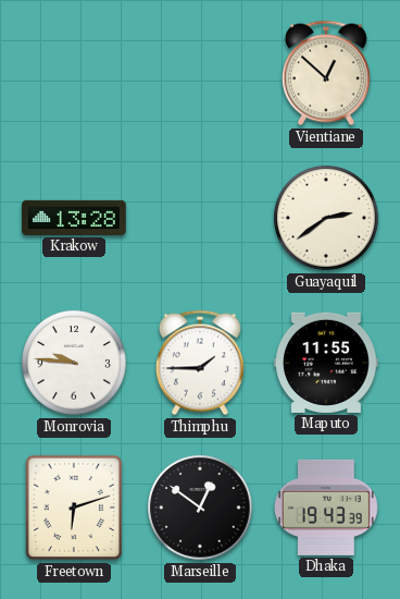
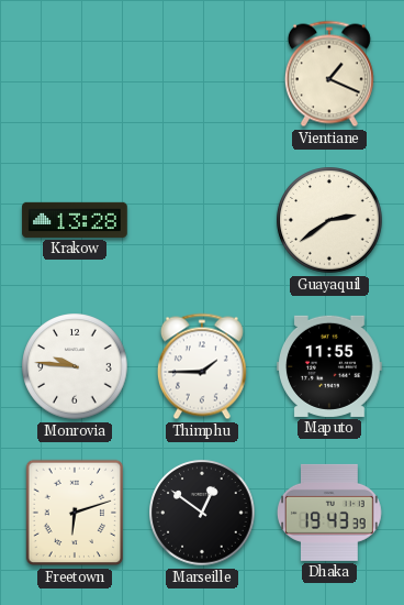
Vientiane: 12:52 -> 1:19
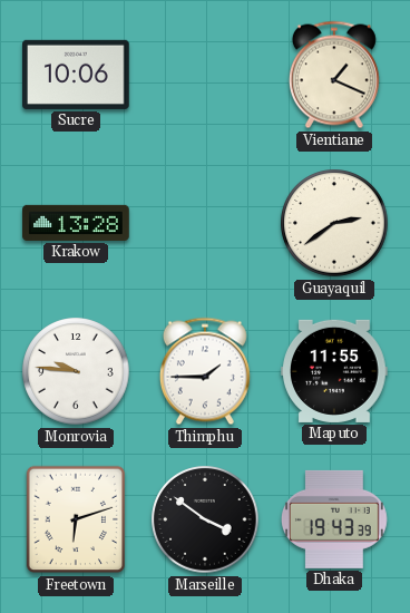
Sucre: none -> 10:06
Marseille: 12:51 -> 3:51
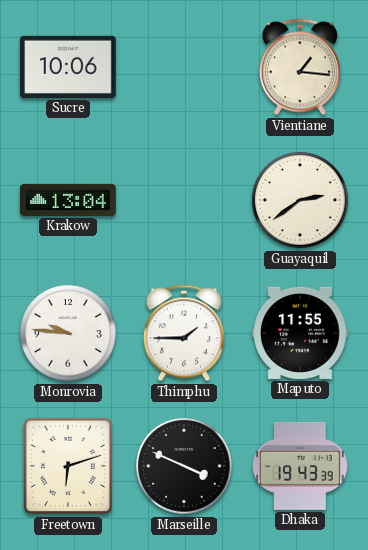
Vientiane: 1:19 -> 1:16
Krakow: 13:28 -> 13:04
Marseille: 3:51 -> 3:49
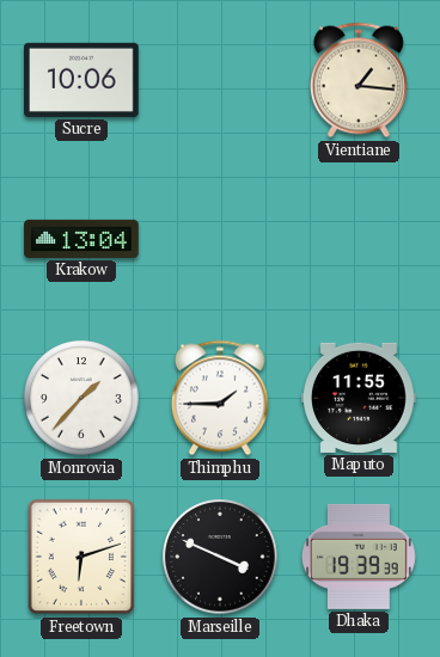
Guayaquil: 2:39 -> none
Monrovia: 9:46 -> 1:37
Dhaka: 19:43 -> 19:39
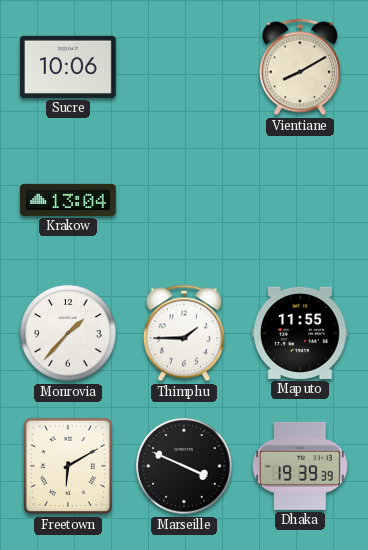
Vientiane: 1:16 -> 8:10
Freetown: 6:12 -> 6:10
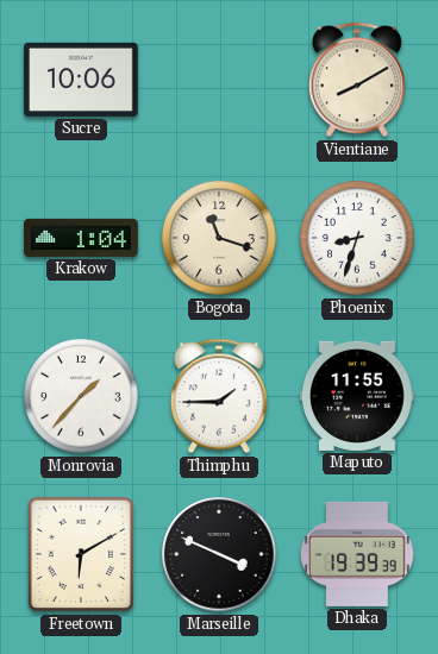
Krakow: 13:04 -> 1:04
Bogota: none -> 11:18
Phoenix: none -> 8:33
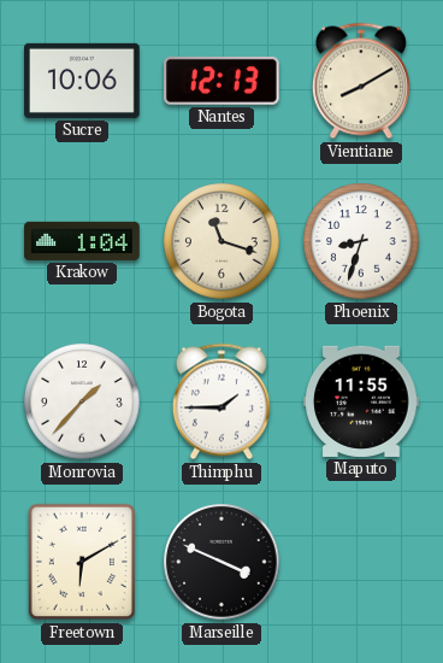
Nantes: none -> 12:13
Dhaka: 19:39 -> none
